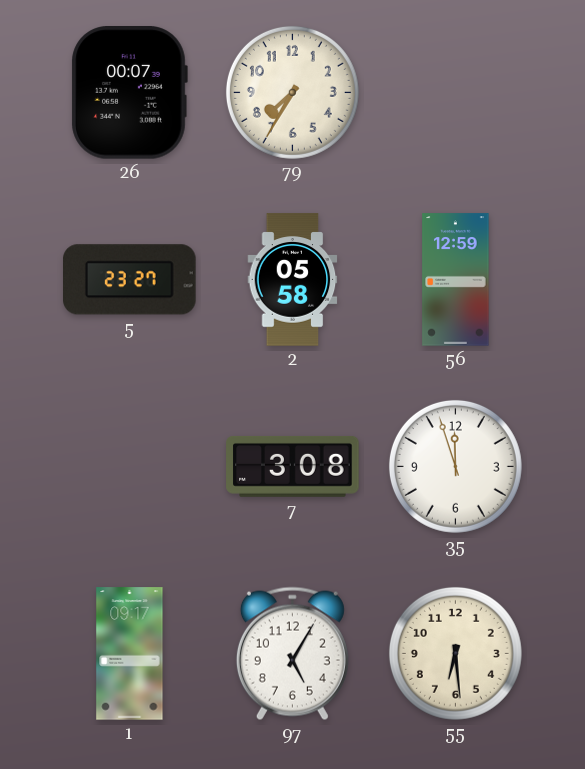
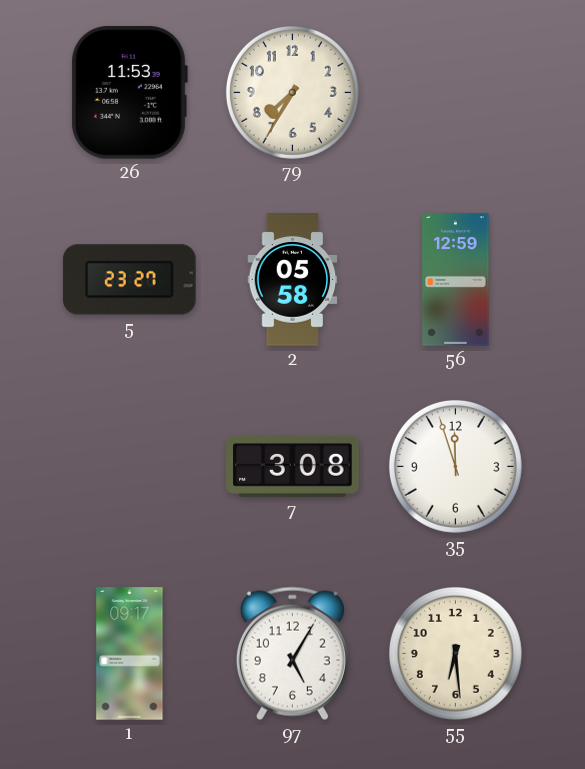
26: 00:07 -> 11:53
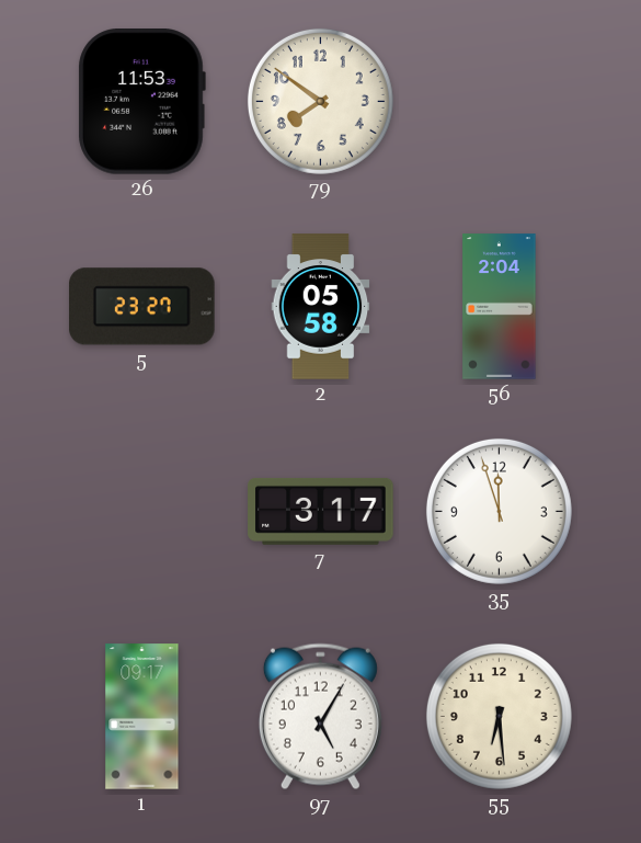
79: 7:35 -> 7:51
56: 12:59 -> 2:04
7: 3:08 -> 3:17
